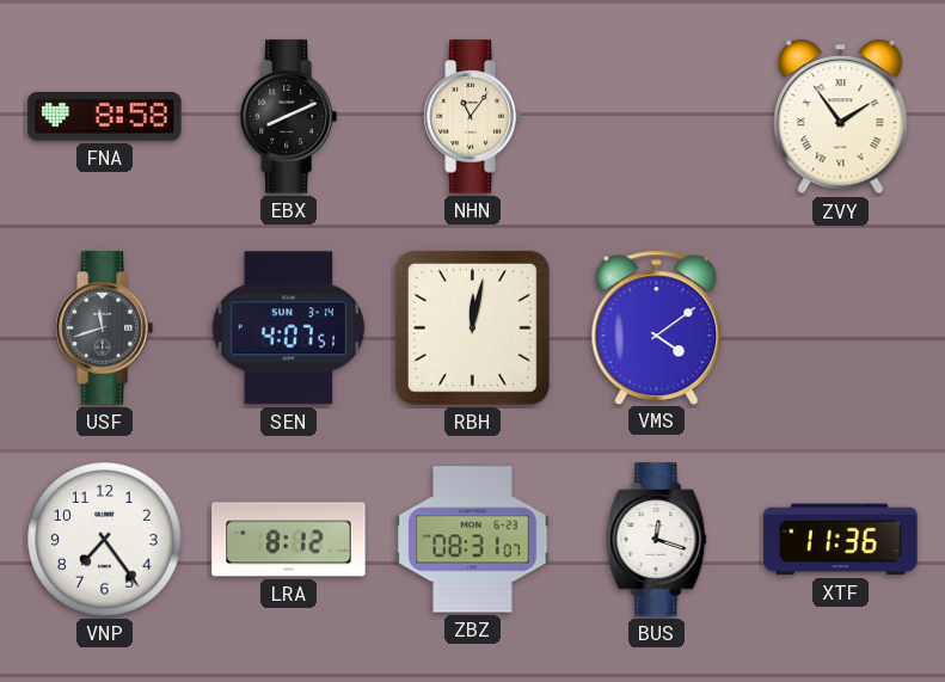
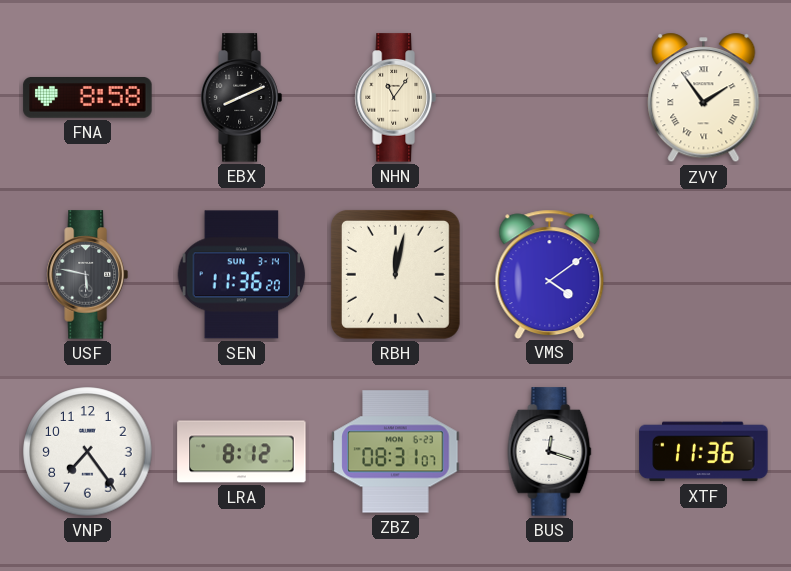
USF: 11:42 -> 5:47
SEN: 4:07 -> 11:36
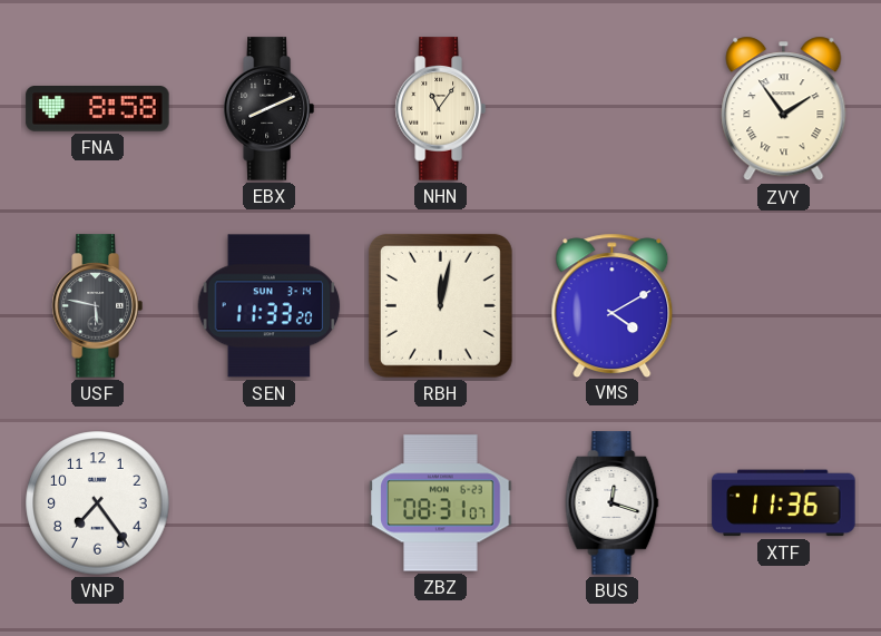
SEN: 11:36 -> 11:33
VMS: 4:09 -> 4:10
LRA: 8:12 -> none
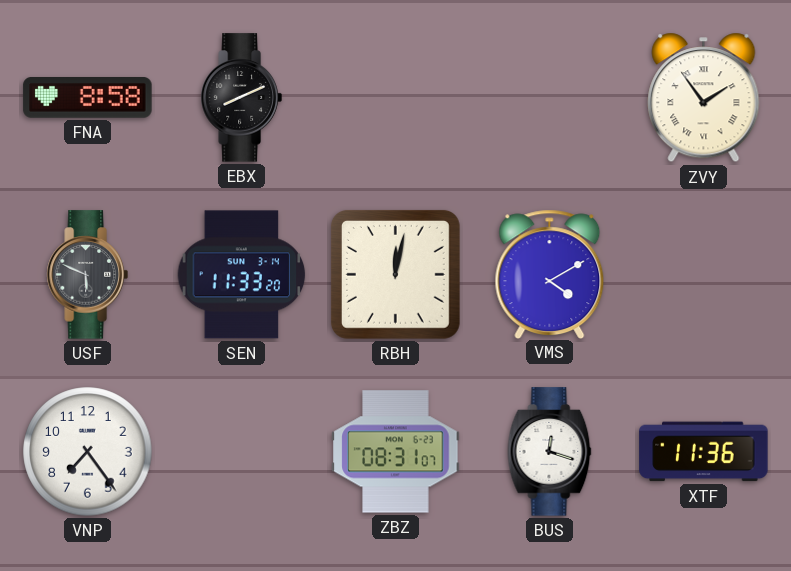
NHN: 11:06 -> none
USF: 5:47 -> 5:49
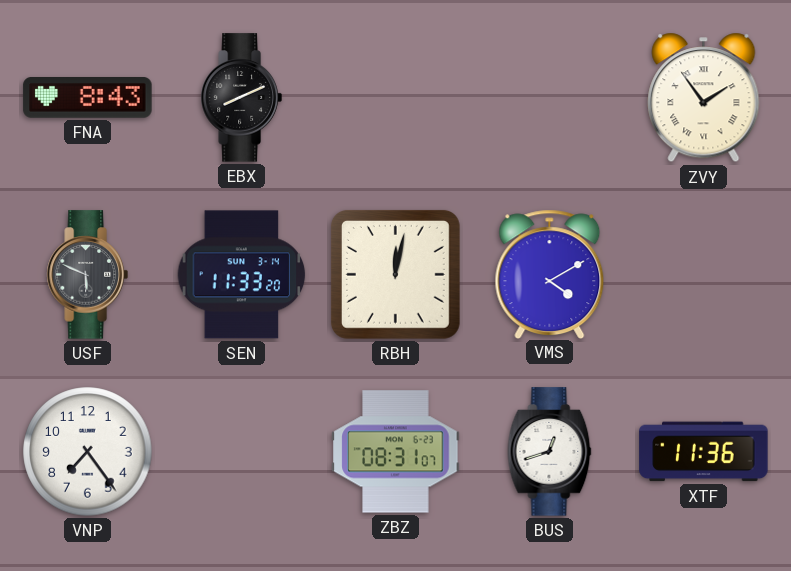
FNA: 8:58 -> 8:43
BUS: 12:18 -> 12:42
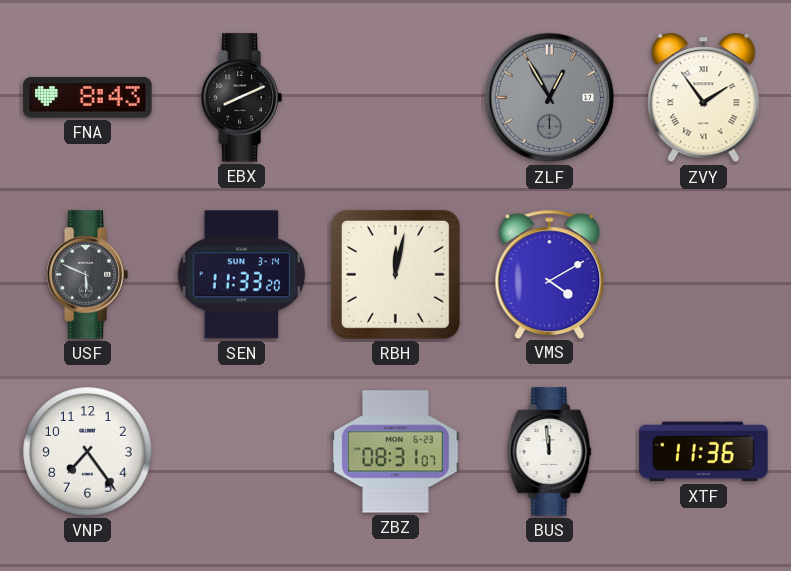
ZLF: none -> 12:55
BUS: 12:42 -> 11:59
